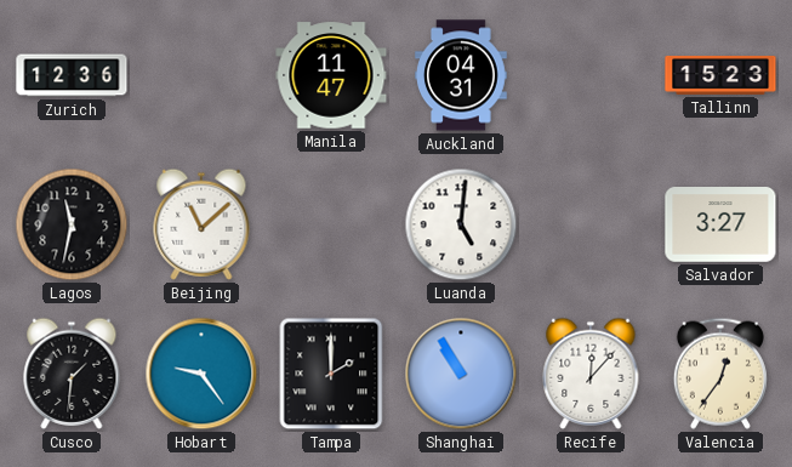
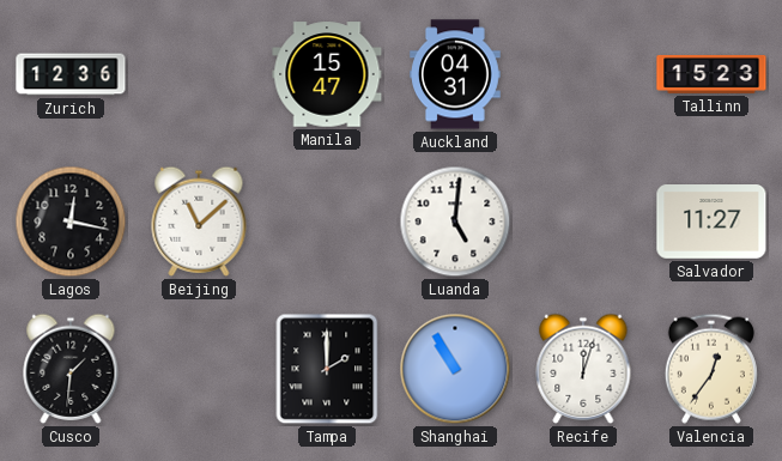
Manila: 11:47 -> 15:47
Lagos: 11:32 -> 12:17
Salvador: 3:27 -> 11:27
Hobart: 9:24 -> none
Recife: 12:07 -> 12:03
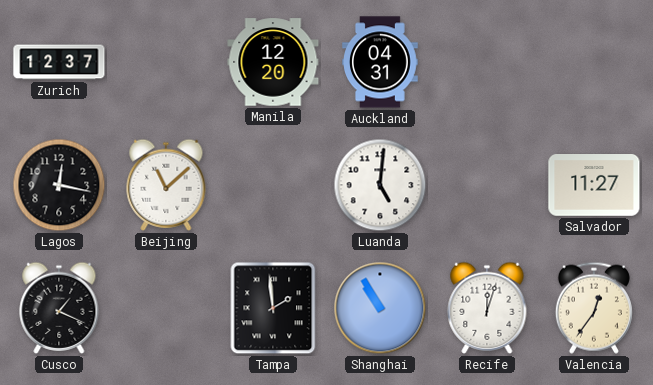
Zurich: 12:36 -> 12:37
Manila: 15:47 -> 12:20
Tallinn: 15:23 -> none
Cusco: 1:31 -> 1:19
Tampa: 2:00 -> 1:59
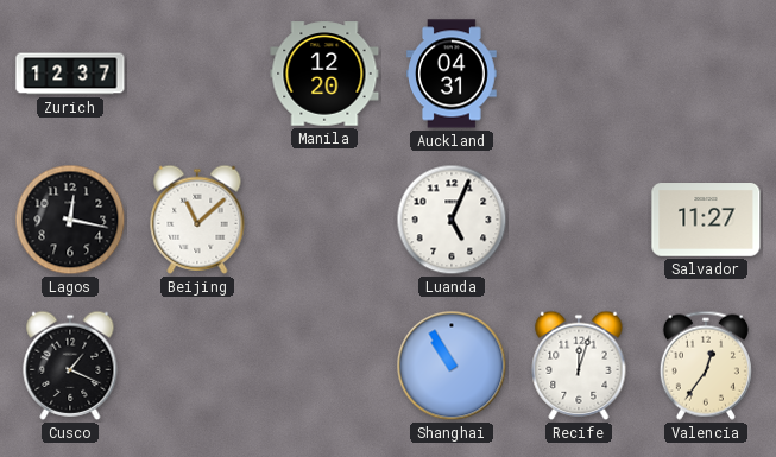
Luanda: 5:01 -> 5:04
Tampa: 1:59 -> none
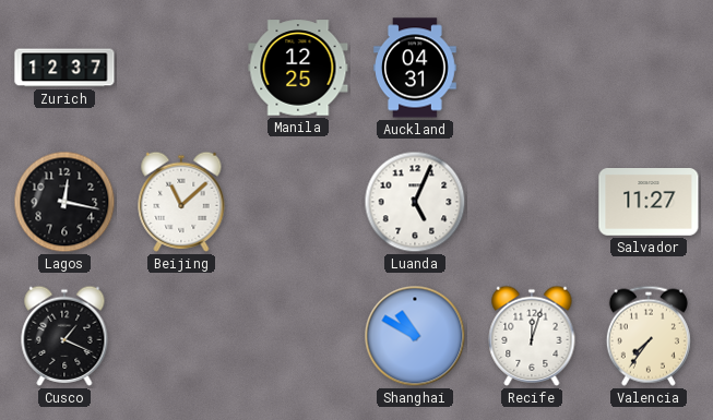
Manila: 12:20 -> 12:25
Shanghai: 10:55 -> 10:50
Valencia: 12:36 -> 7:36
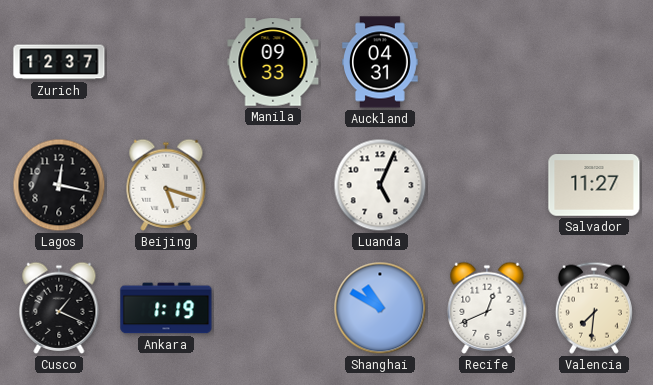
Manila: 12:25 -> 09:33
Beijing: 11:08 -> 5:18
Ankara: none -> 1:19
Recife: 12:03 -> 12:41
Valencia: 7:36 -> 7:31
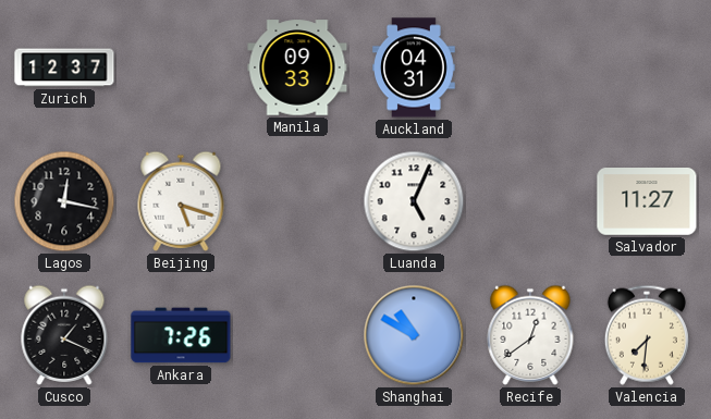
Ankara: 1:19 -> 7:26
Recife: 12:41 -> 12:39
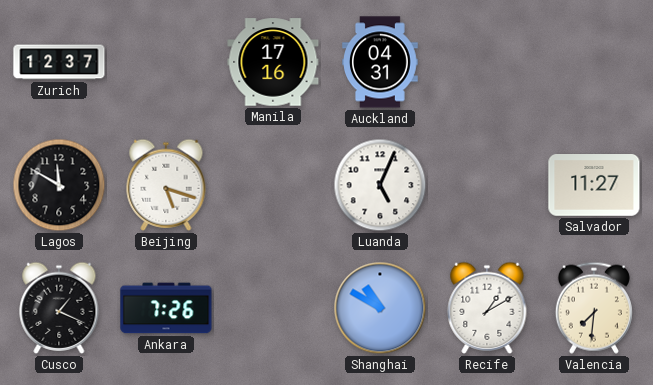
Manila: 09:33 -> 17:16
Lagos: 12:17 -> 11:50
Recife: 12:39 -> 1:10
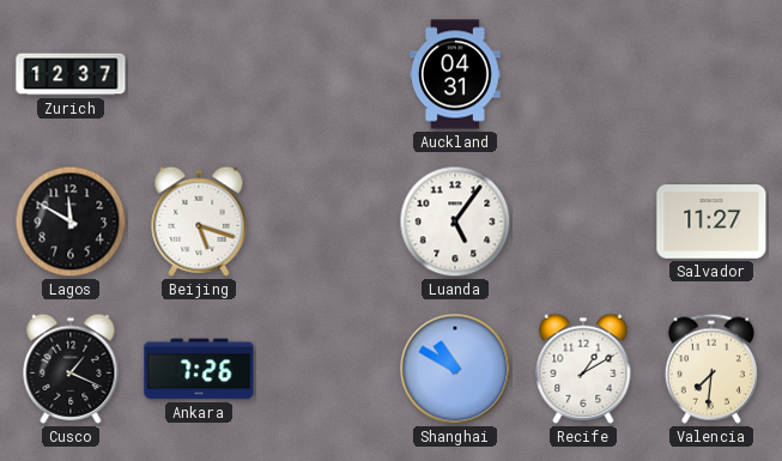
Manila: 17:16 -> none
Luanda: 5:04 -> 5:06
